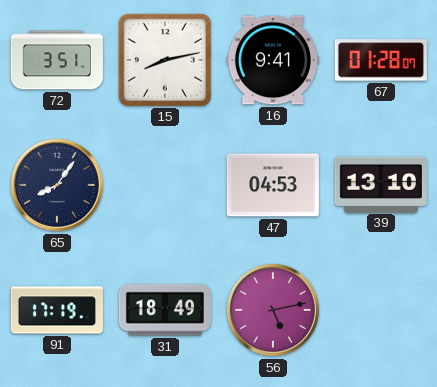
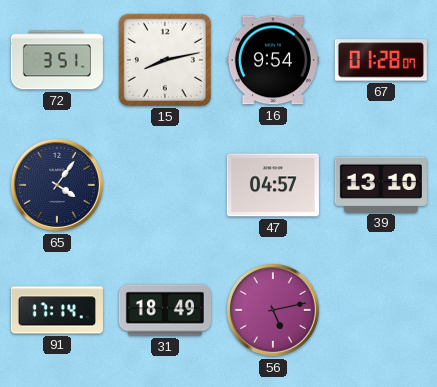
16: 9:41 -> 9:54
65: 8:06 -> 4:06
47: 04:53 -> 04:57
91: 17:19 -> 17:14
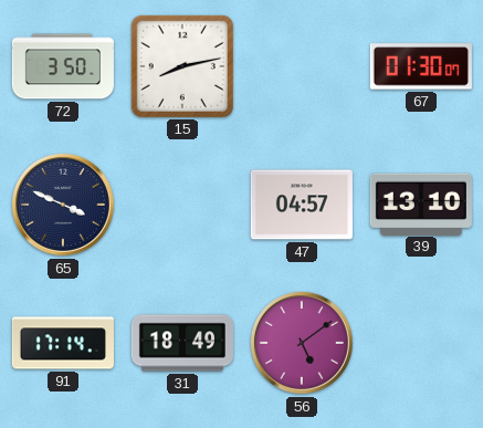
72: 3:51 -> 3:50
16: 9:54 -> none
67: 01:28 -> 01:30
65: 4:06 -> 3:49
56: 5:13 -> 5:09
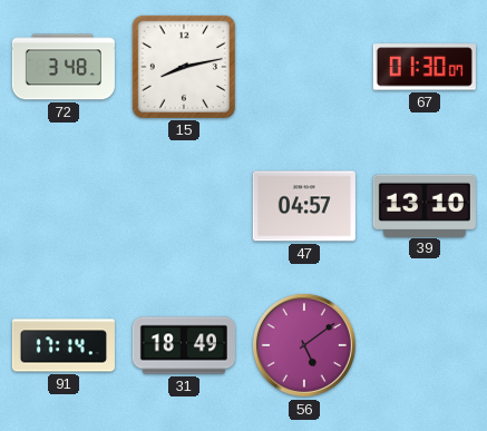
72: 3:50 -> 3:48
65: 3:49 -> none
